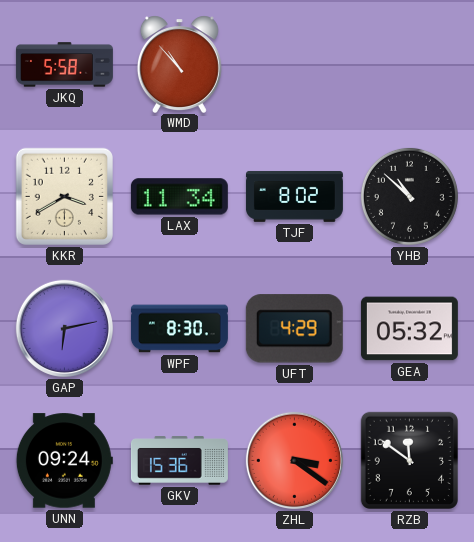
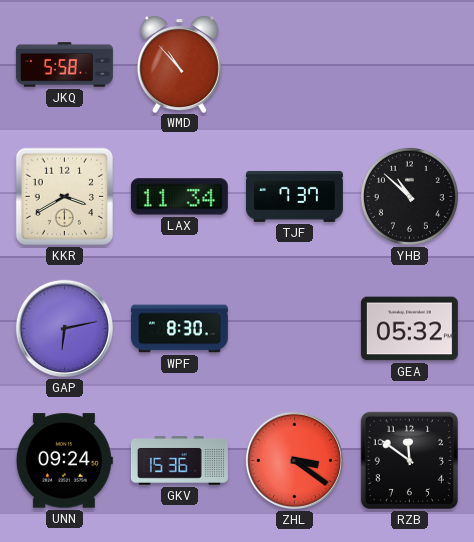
TJF: 8:02 -> 7:37
UFT: 4:29 -> none
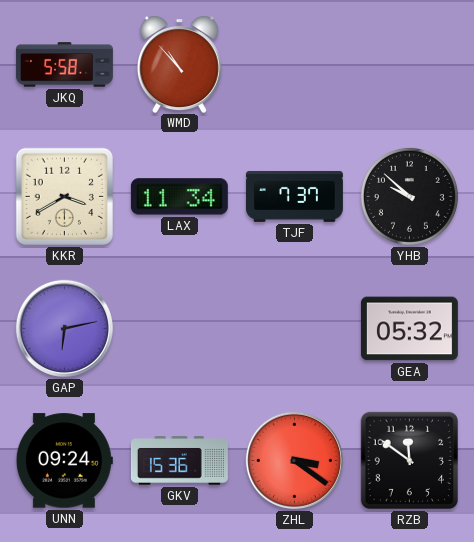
YHB: 10:52 -> 9:52
WPF: 8:30 -> none
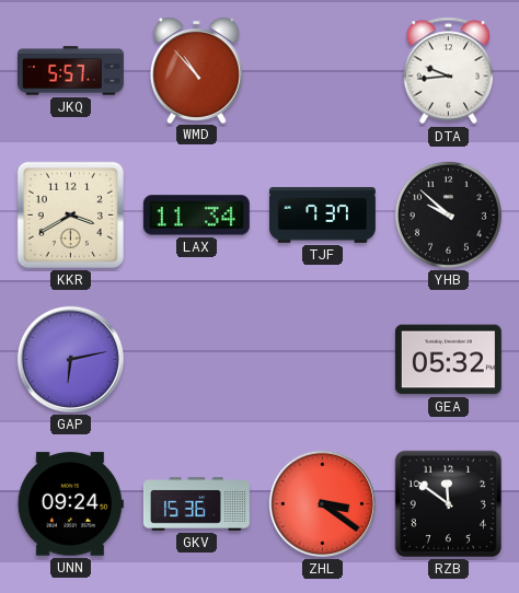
JKQ: 5:58 -> 5:57
DTA: none -> 9:44
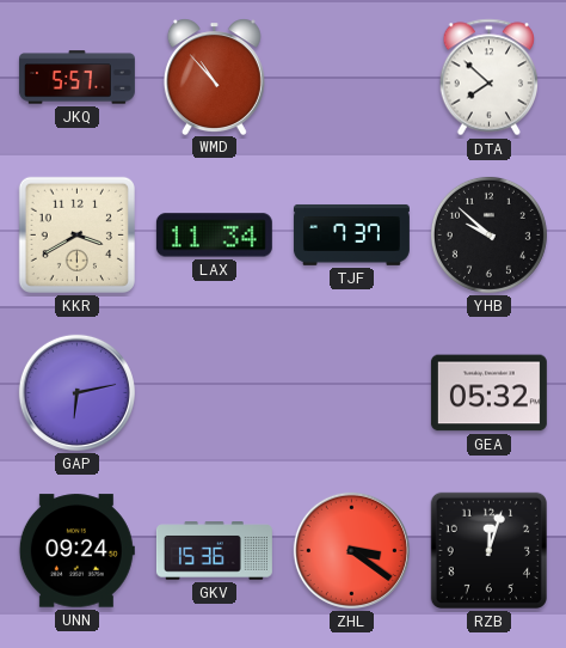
DTA: 9:44 -> 7:52
RZB: 11:51 -> 12:03
